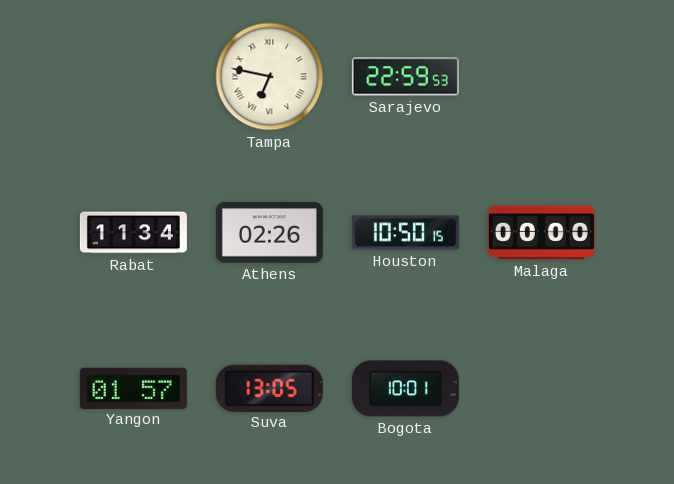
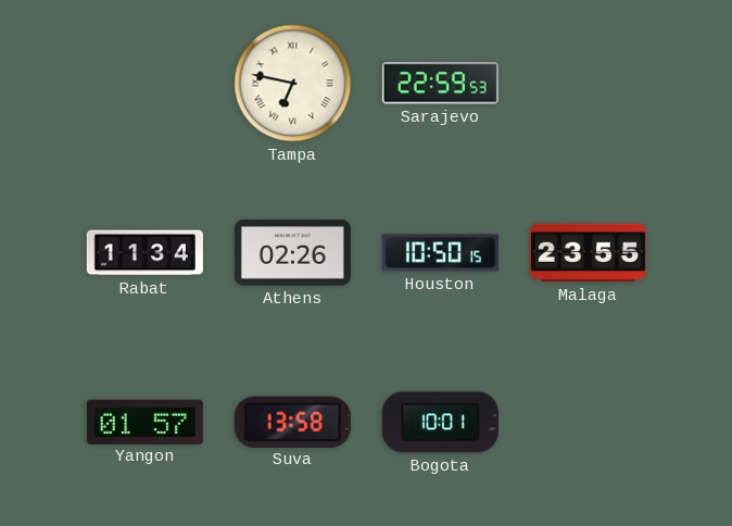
Malaga: 00:00 -> 23:55
Suva: 13:05 -> 13:58
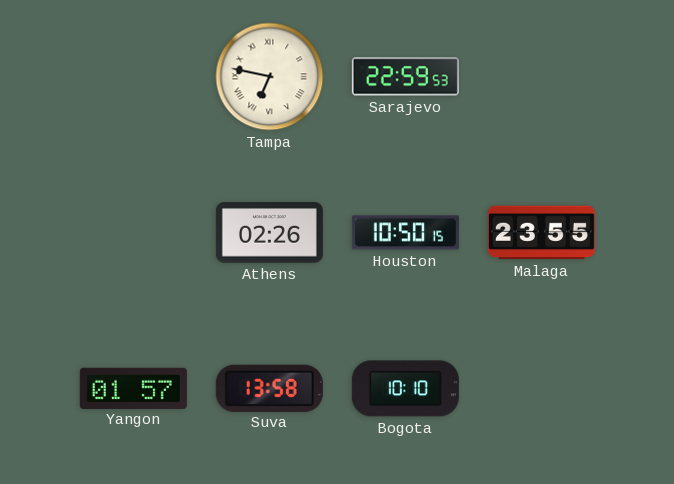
Rabat: 11:34 -> none
Bogota: 10:01 -> 10:10
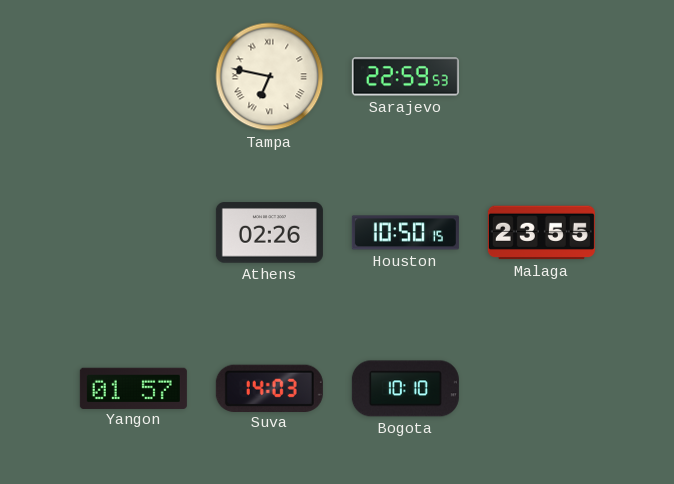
Suva: 13:58 -> 14:03
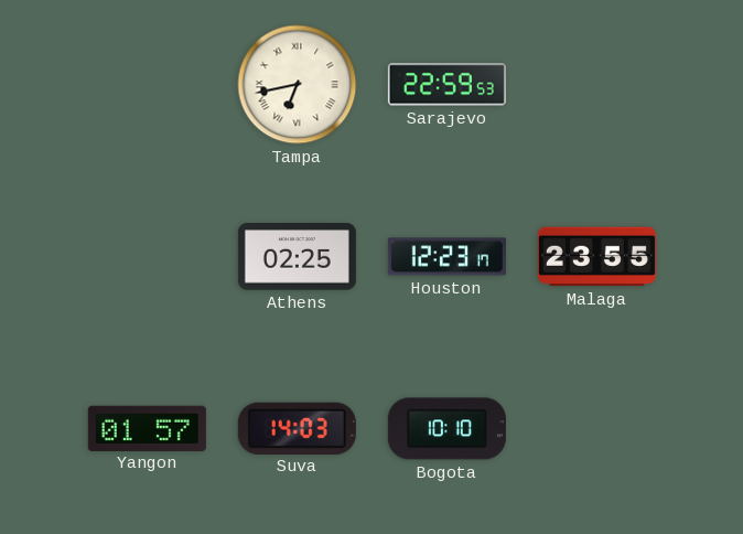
Tampa: 6:47 -> 6:43
Athens: 02:26 -> 02:25
Houston: 10:50 -> 12:23
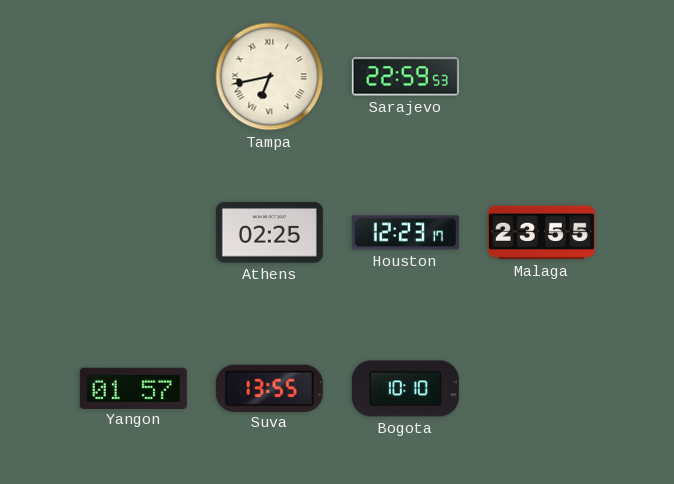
Suva: 14:03 -> 13:55
